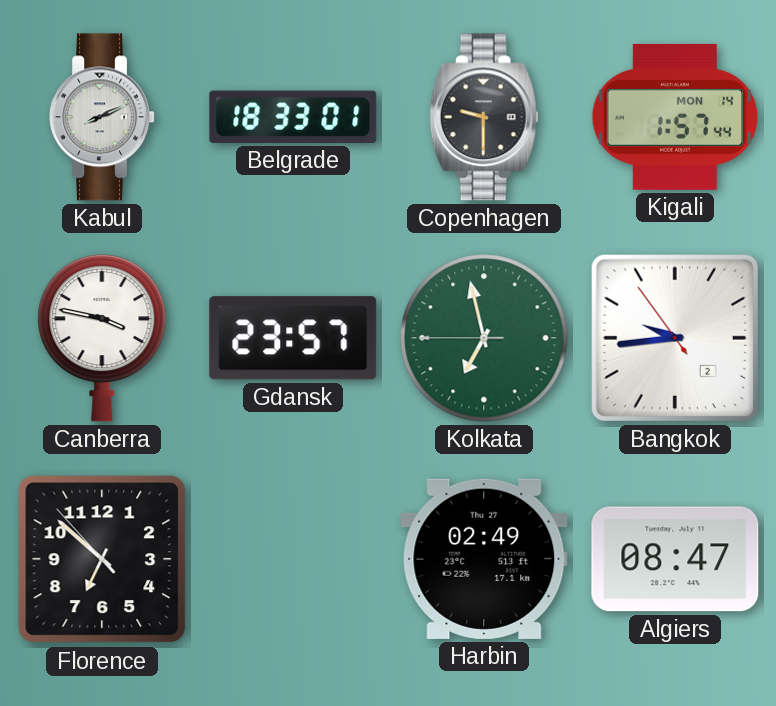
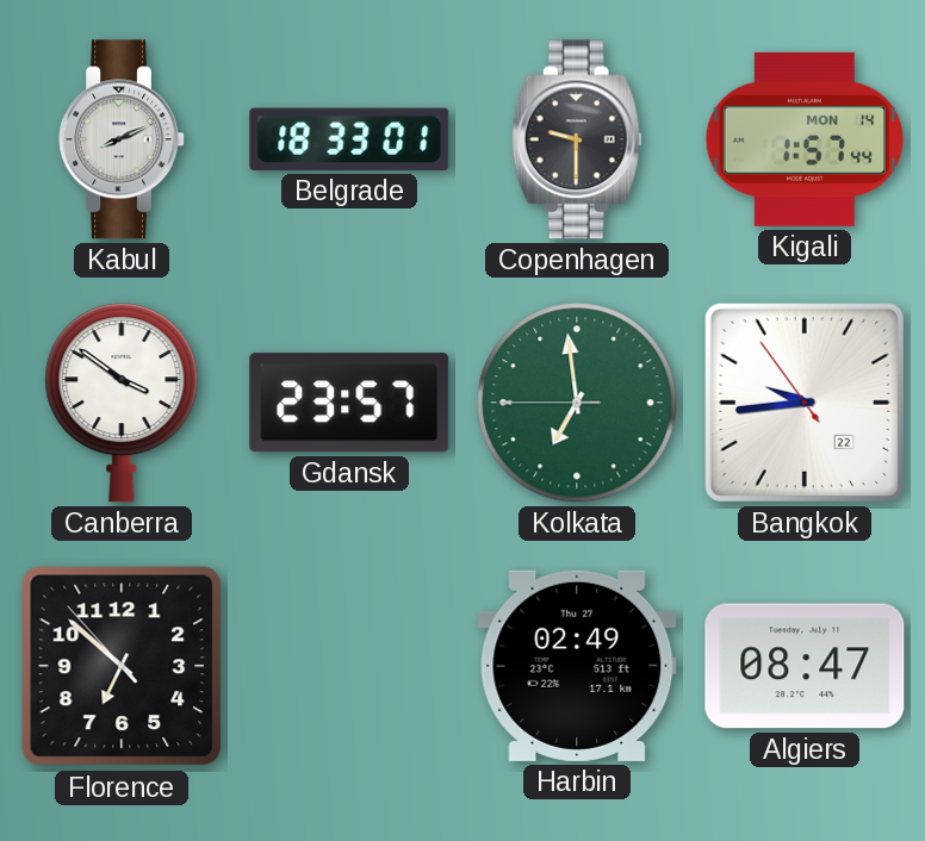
Canberra: 3:47 -> 3:51
Kolkata: 6:57 -> 6:58
Bangkok date: 2 -> 22
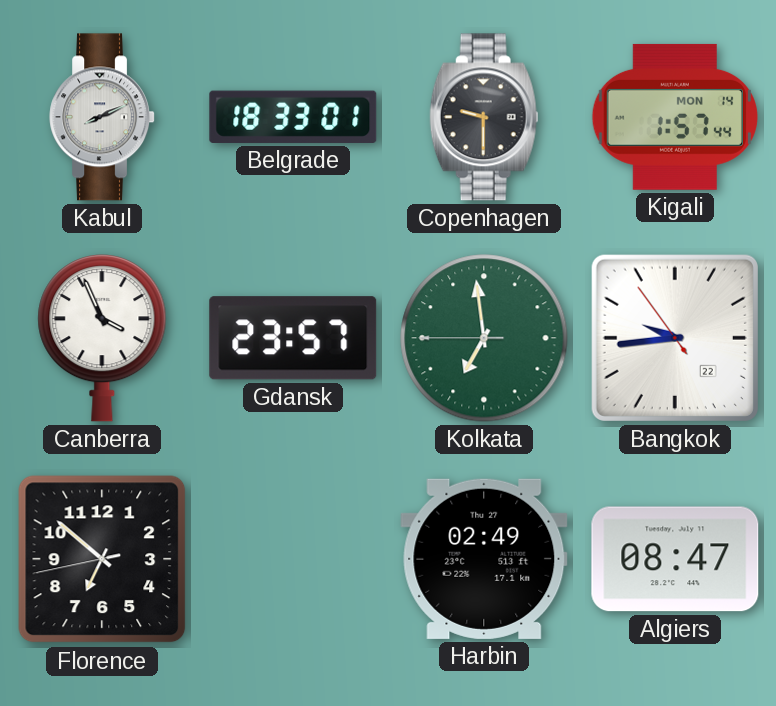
Canberra: 3:51 -> 3:56
Florence: 6:51:53 -> 6:51:43
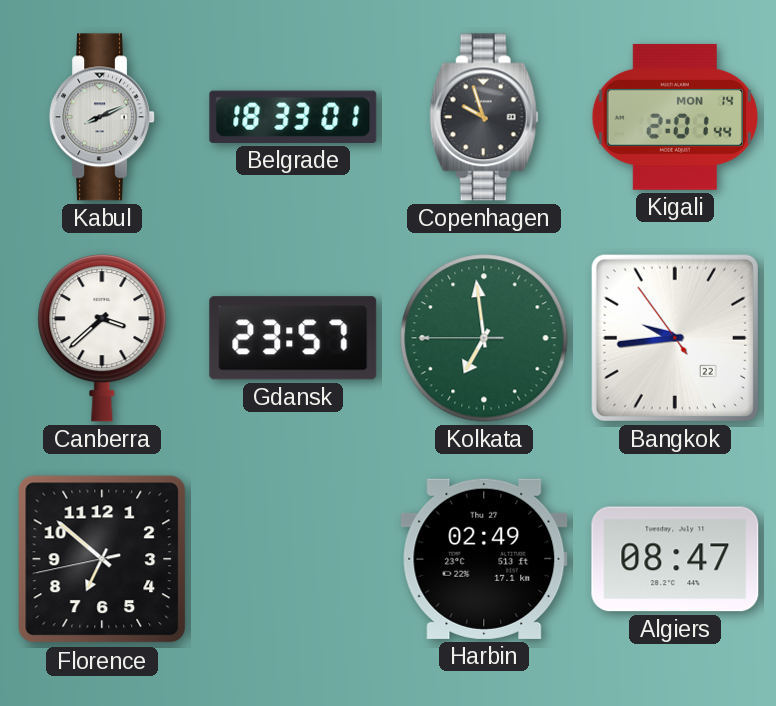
Copenhagen: 9:30 -> 9:57
Kigali: 1:57 -> 2:01
Canberra: 3:56 -> 3:38
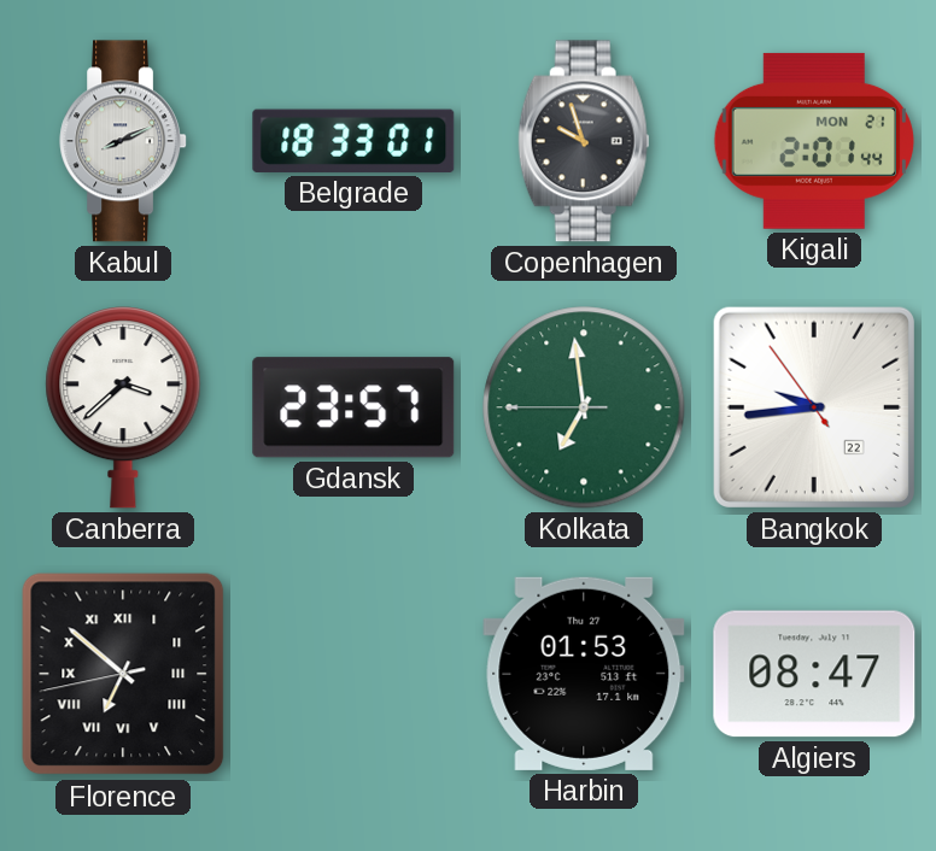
Kigali date: MON 14 -> MON 21
Florence numerals: Arabic -> Roman
Harbin: 02:49 -> 01:53
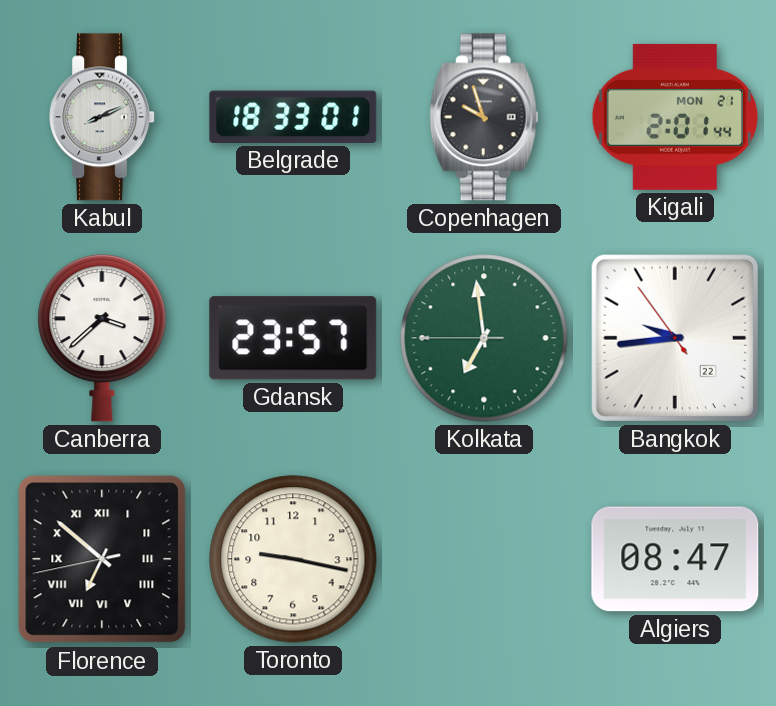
Toronto: none -> 9:17
Harbin: 01:53 -> none
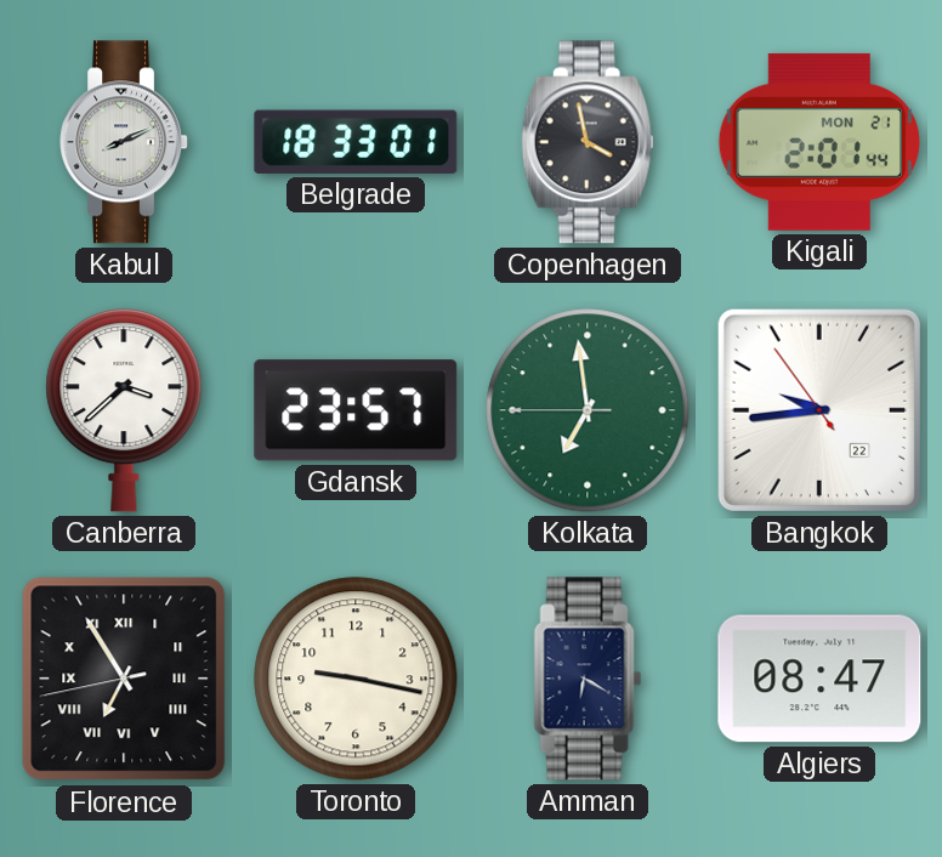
Copenhagen: 9:57 -> 3:58
Florence: 6:51 -> 6:54
Amman: none -> 6:20
